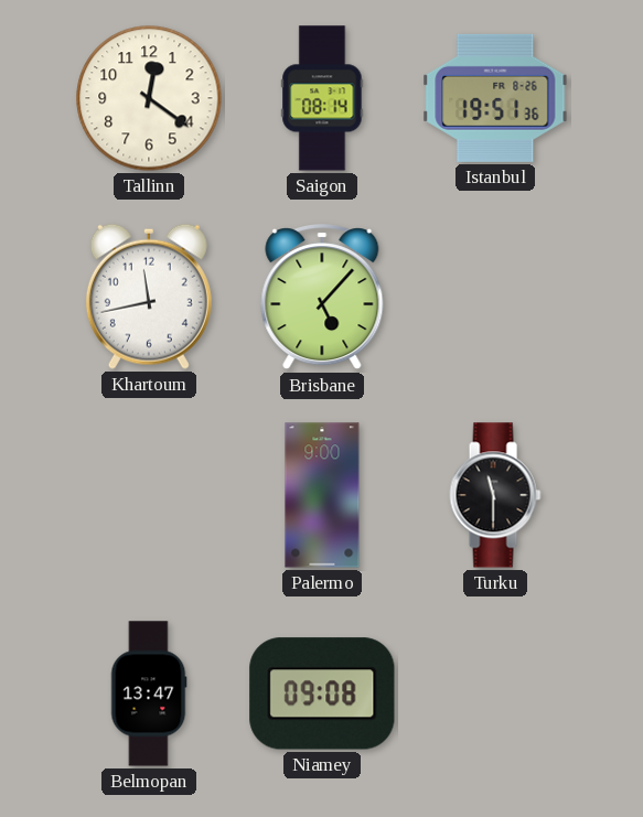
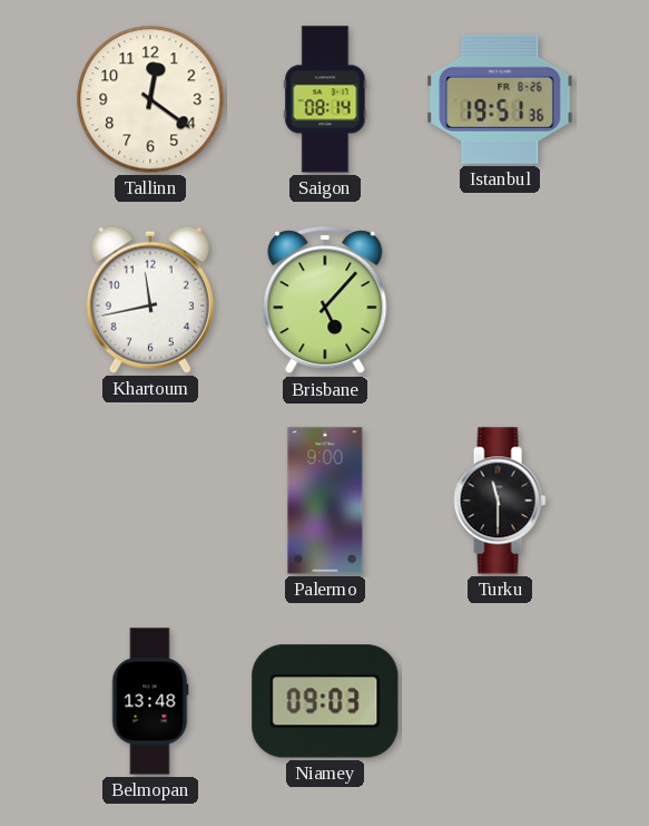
Belmopan: 13:47 -> 13:48
Niamey: 09:08 -> 09:03
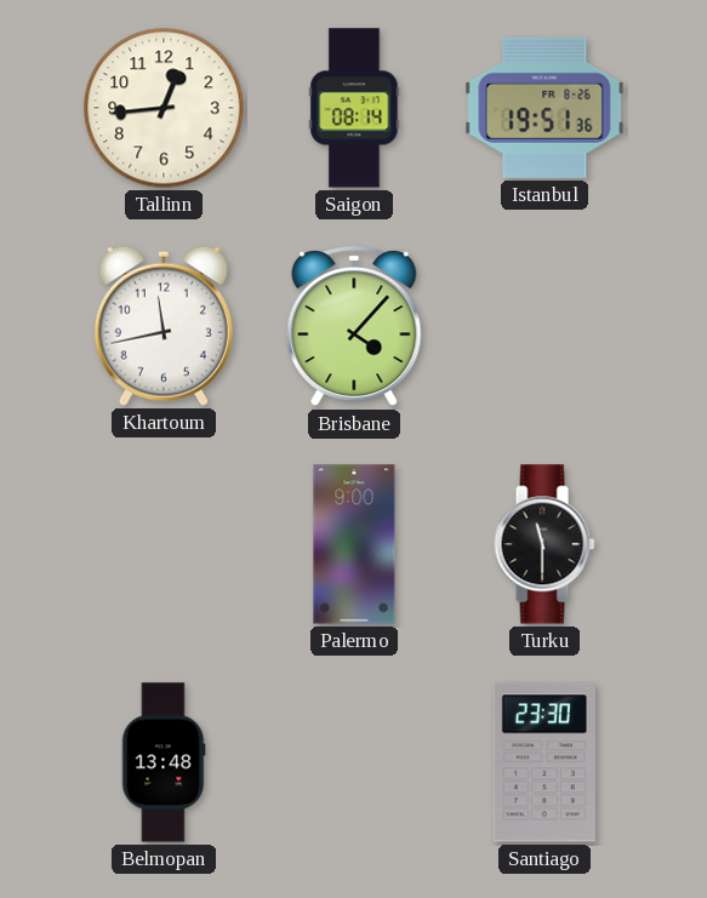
Tallinn: 12:21 -> 12:44
Brisbane: 5:07 -> 4:07
Niamey: 09:03 -> none
Santiago: none -> 23:30
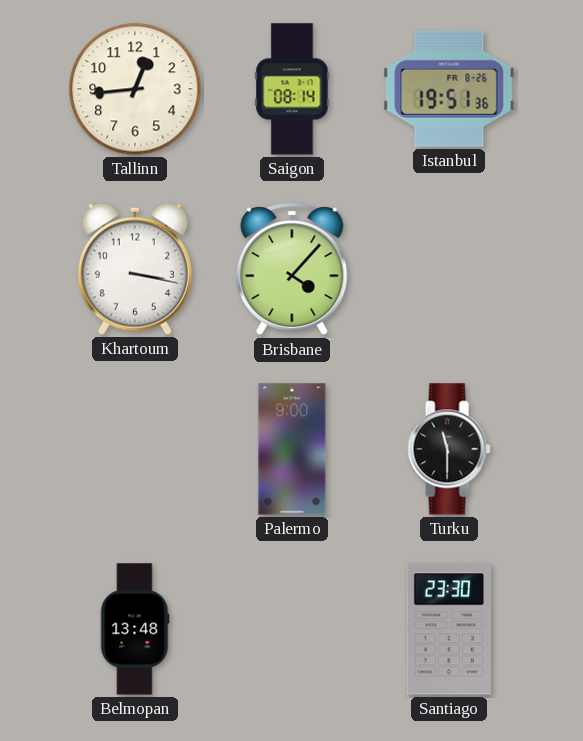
Khartoum: 11:43 -> 3:17
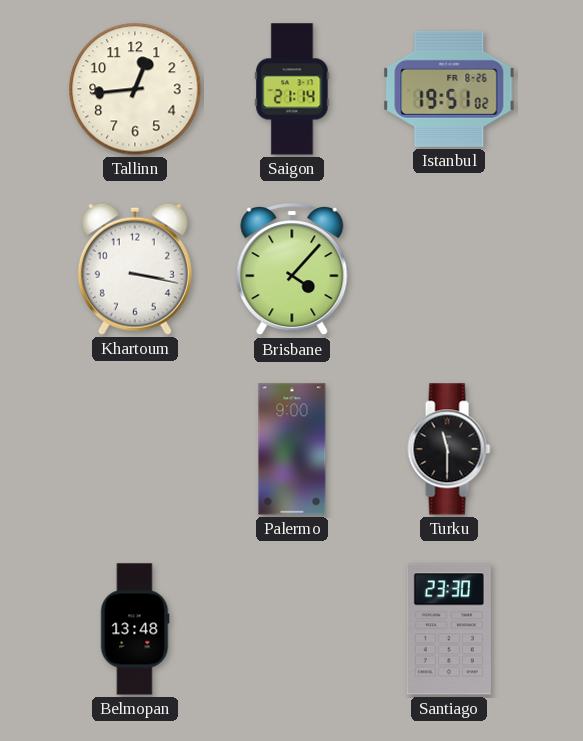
Saigon: 08:14 -> 21:14
Istanbul: 19:51:36 -> 19:51:02
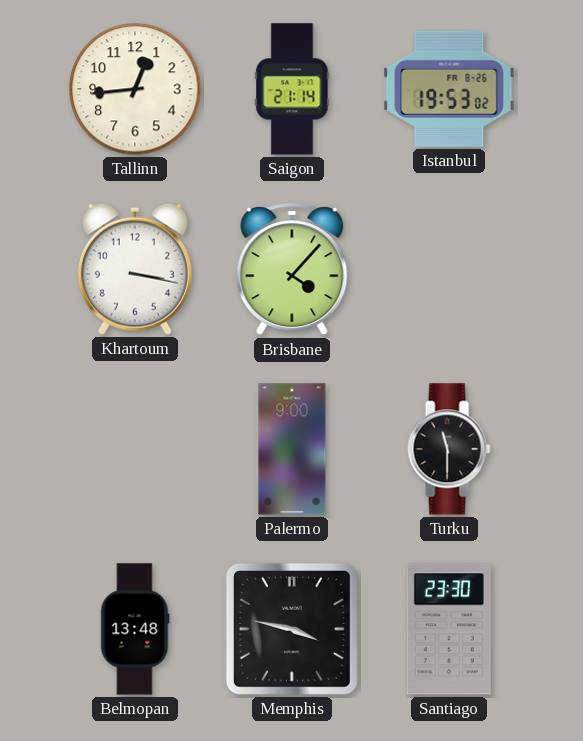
Istanbul: 19:51 -> 19:53
Memphis: none -> 3:47
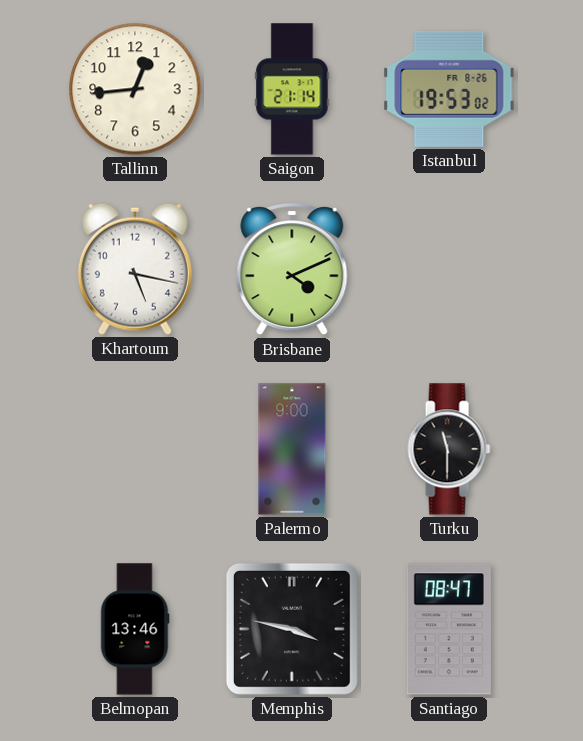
Khartoum: 3:17 -> 5:17
Brisbane: 4:07 -> 4:11
Belmopan: 13:48 -> 13:46
Santiago: 23:30 -> 08:47
